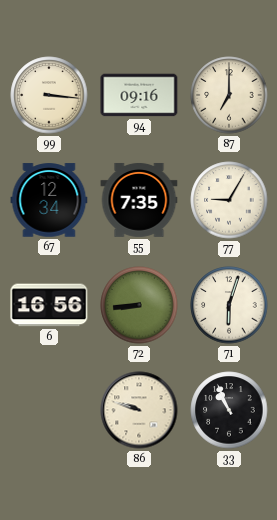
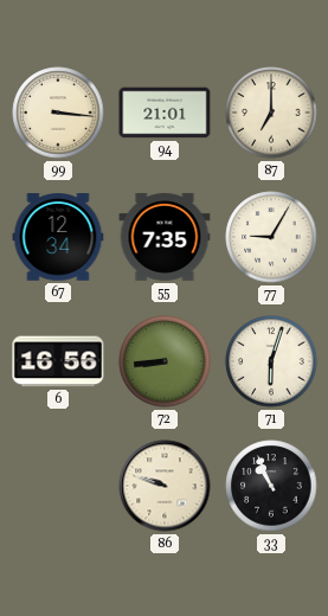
94: 09:16 -> 21:01
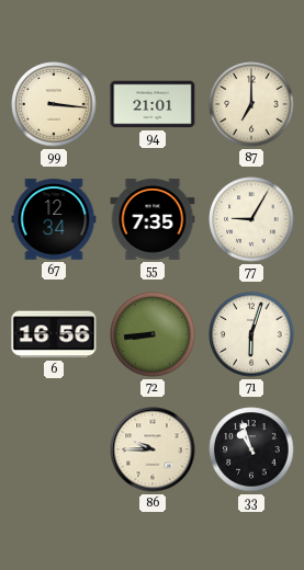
86: 9:48 -> 9:45
33: 10:56 -> 10:57
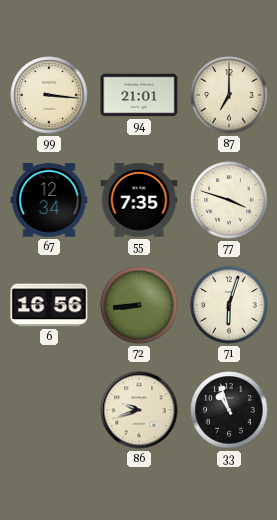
77: 9:05 -> 3:48
86: 9:45 -> 9:42
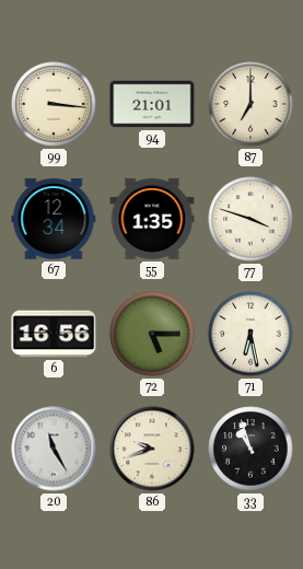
55: 7:35 -> 1:35
72: 8:44 -> 5:15
71: 6:03 -> 6:28
20: none -> 11:25
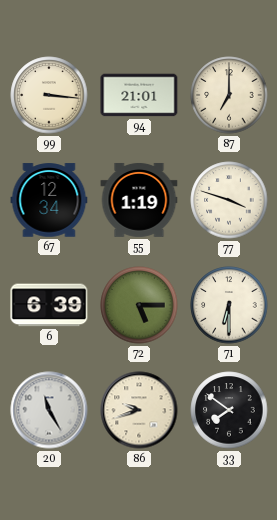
55: 1:35 -> 1:19
6: 16:56 -> 6:39
71: 6:28 -> 6:30
33: 10:57 -> 7:51
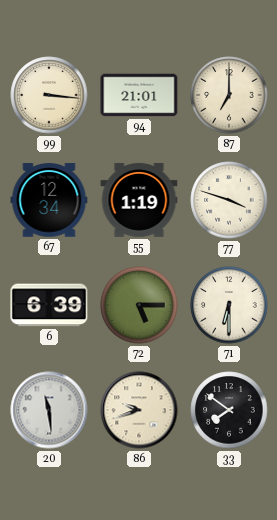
20: 11:25 -> 11:29
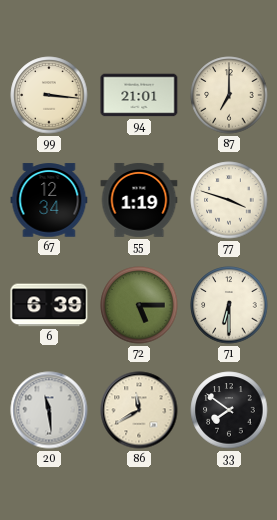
86: 9:42 -> 11:40
